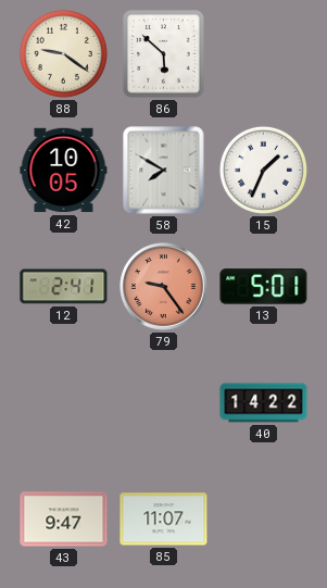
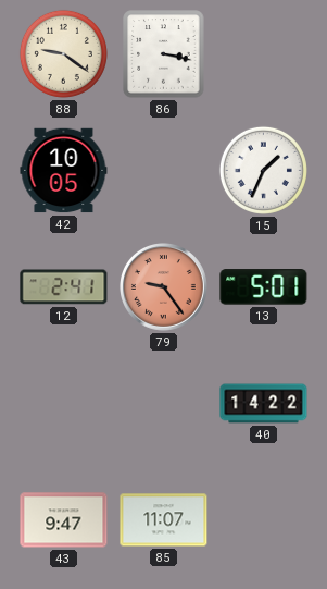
86: 5:52 -> 3:17
58: 7:50 -> none
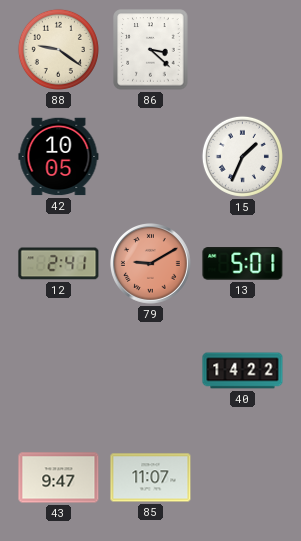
86: 3:17 -> 3:22
79: 9:24 -> 9:10
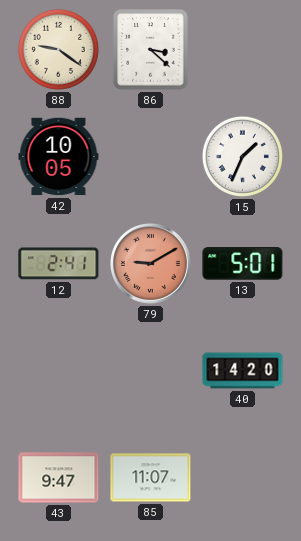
40: 14:22 -> 14:20
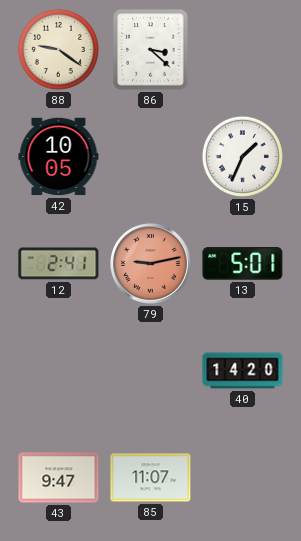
79: 9:10 -> 9:13
